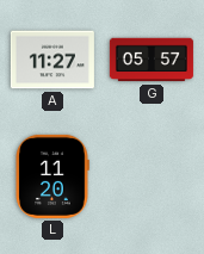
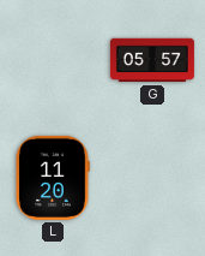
A: 11:27 -> none
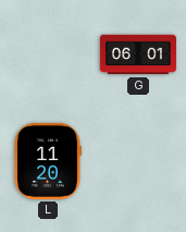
G: 05:57 -> 06:01
